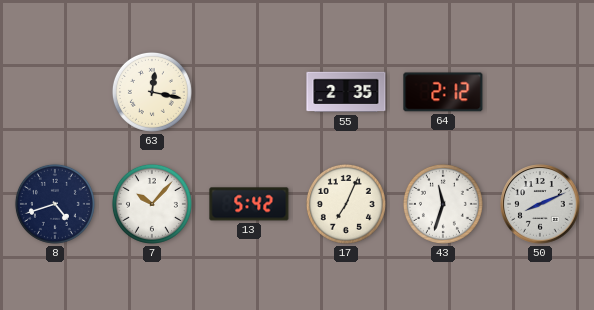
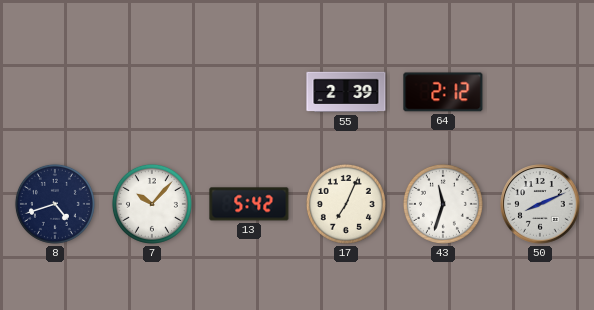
63: 12:17 -> none
55: 2:35 -> 2:39
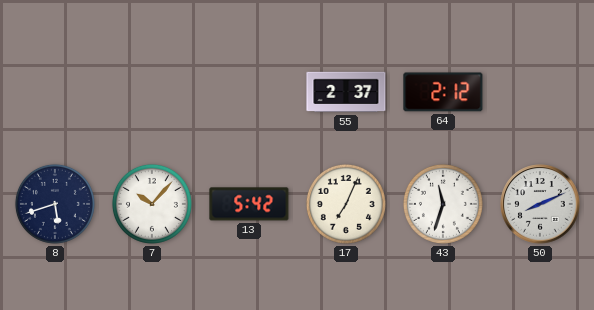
55: 2:39 -> 2:37
8: 4:42 -> 5:42
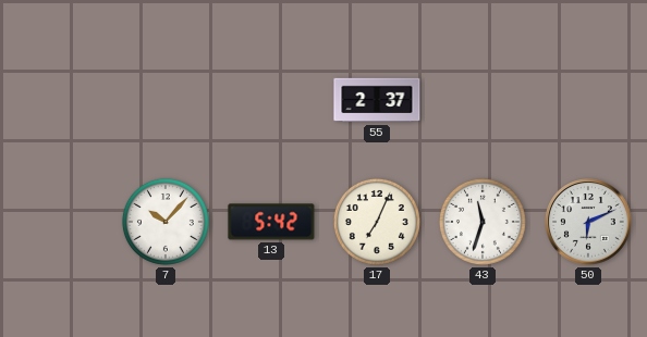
64: 2:12 -> none
8: 5:42 -> none
50: 8:11 -> 6:11
